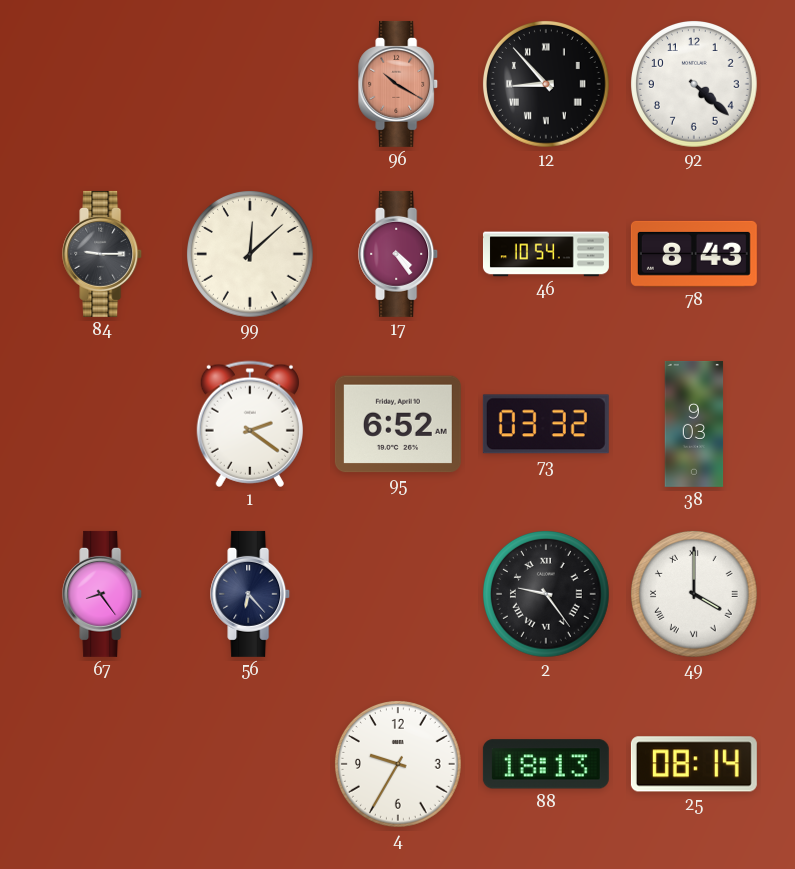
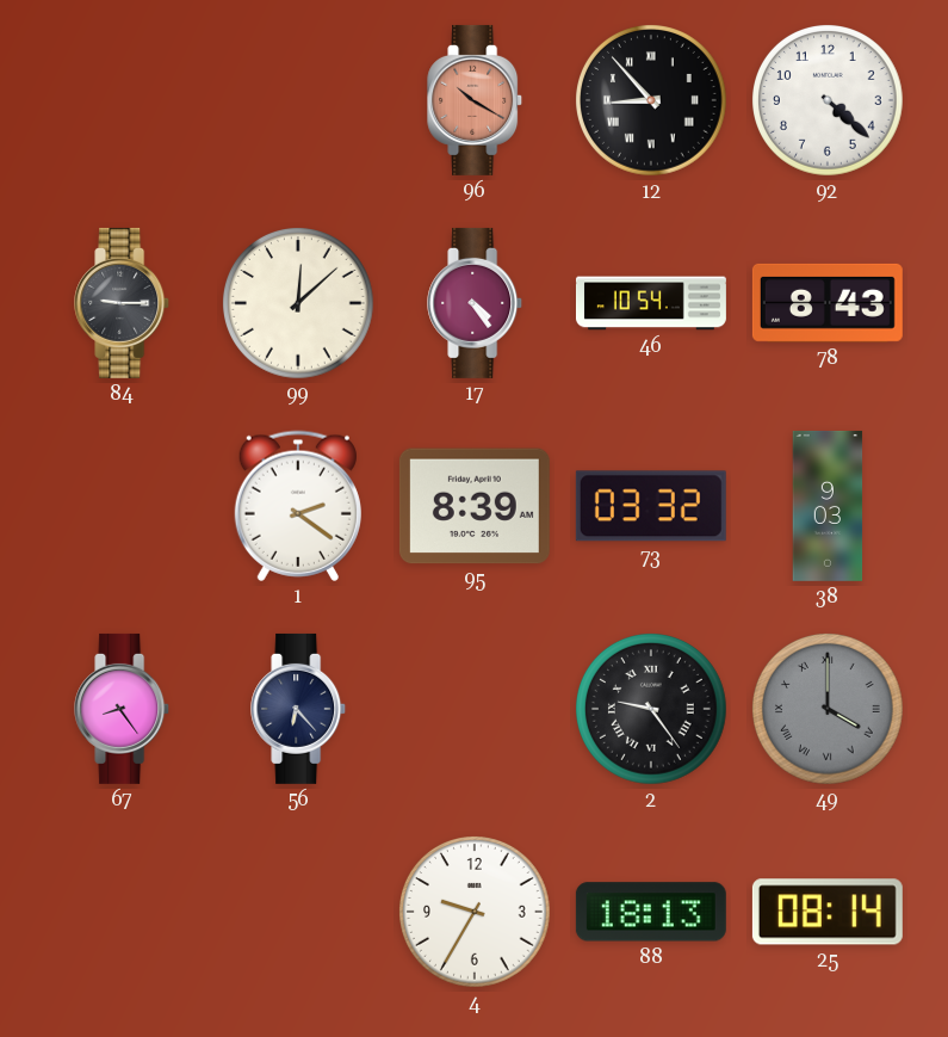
95: 6:52 -> 8:39
49 dial: white -> grey
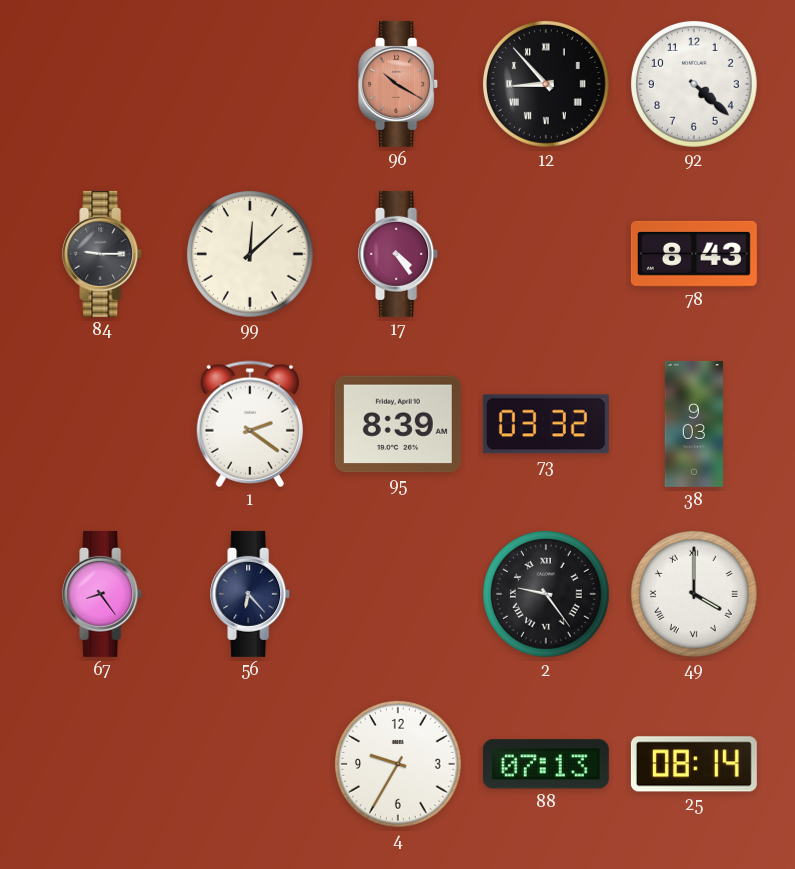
46: 10:54 -> none
49 dial: grey -> white
88: 18:13 -> 07:13
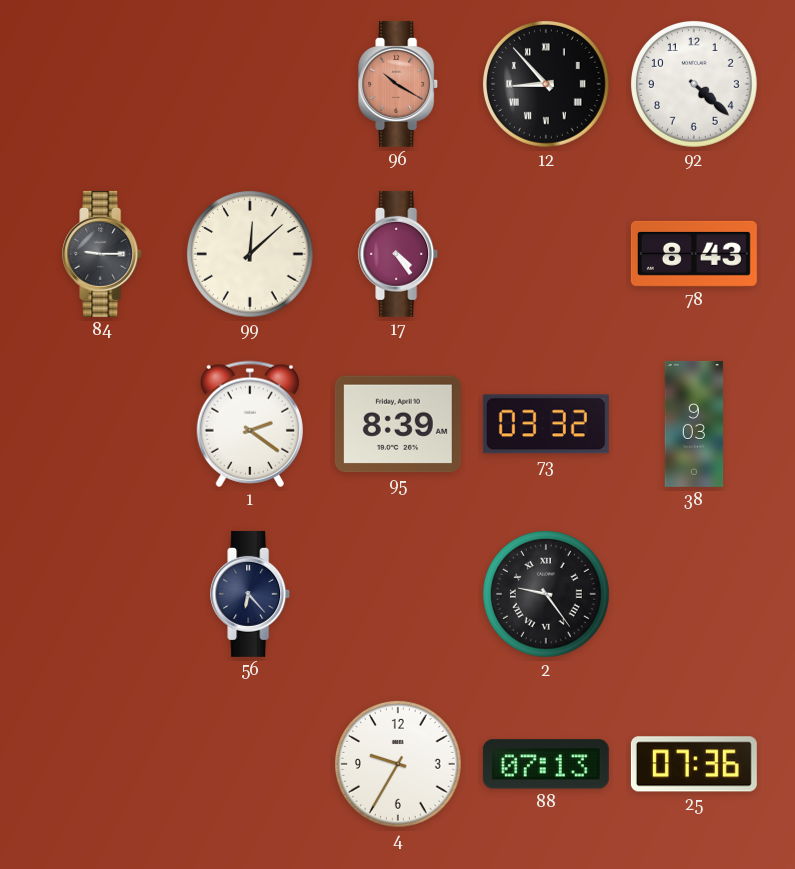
67: 8:24 -> none
49: 4:00 -> none
25: 08:14 -> 07:36
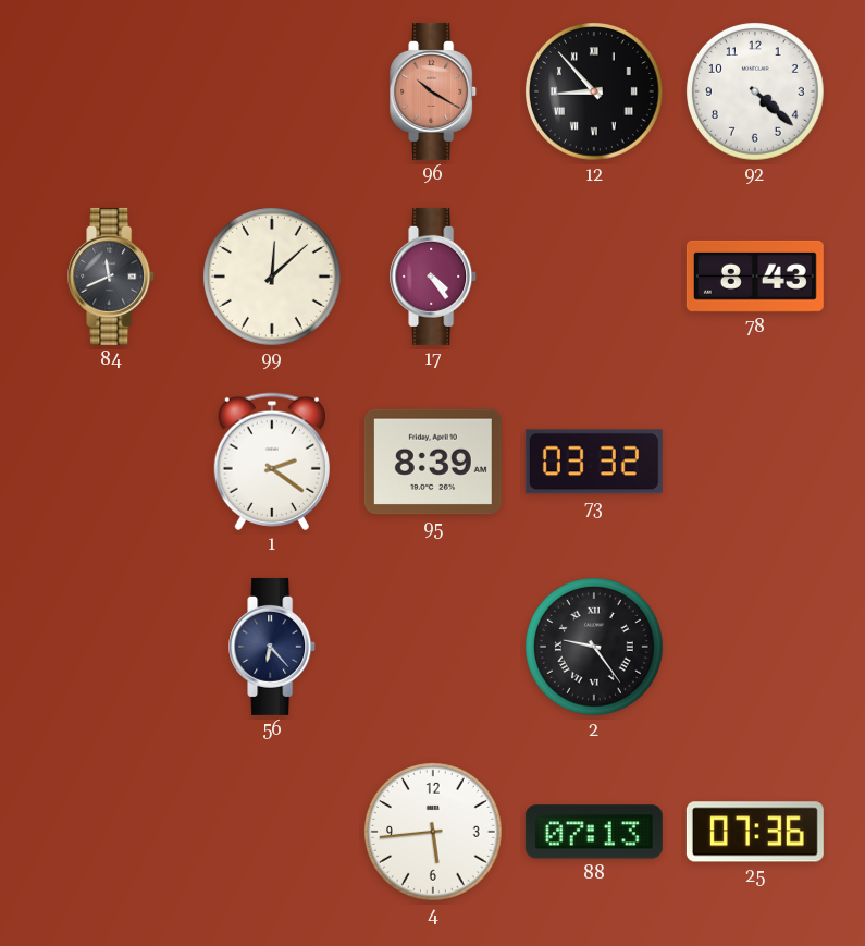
84: 9:15 -> 11:41
38: 9:03 -> none
4: 9:35 -> 5:44
